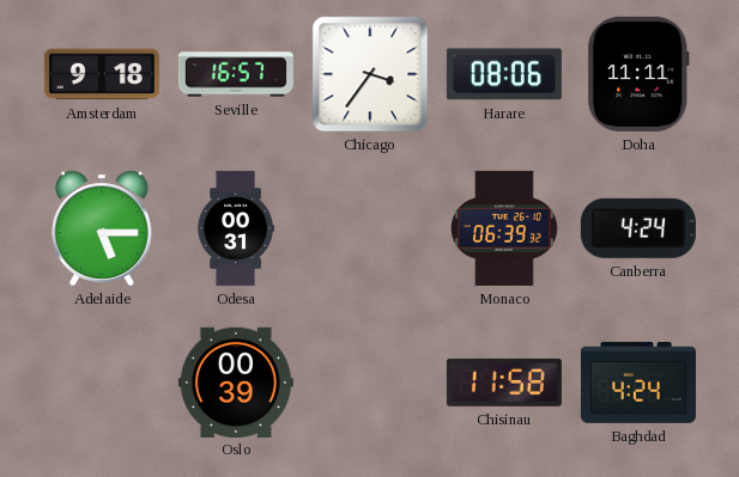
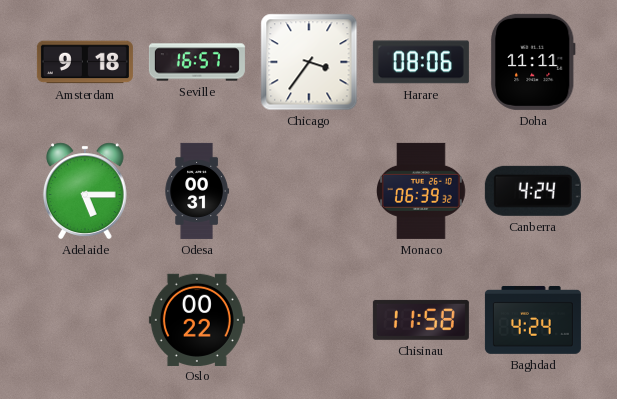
Oslo: 00:39 -> 00:22
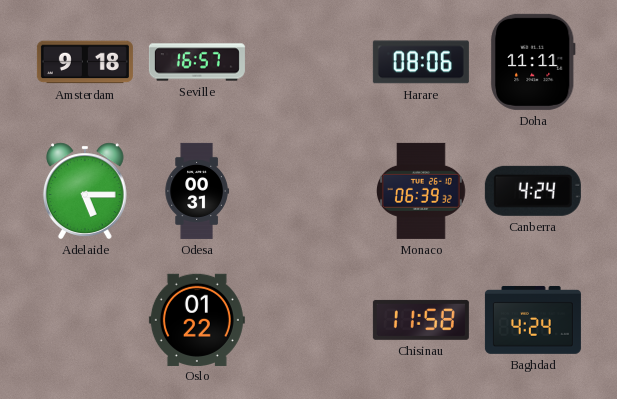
Chicago: 3:36 -> none
Oslo: 00:22 -> 01:22
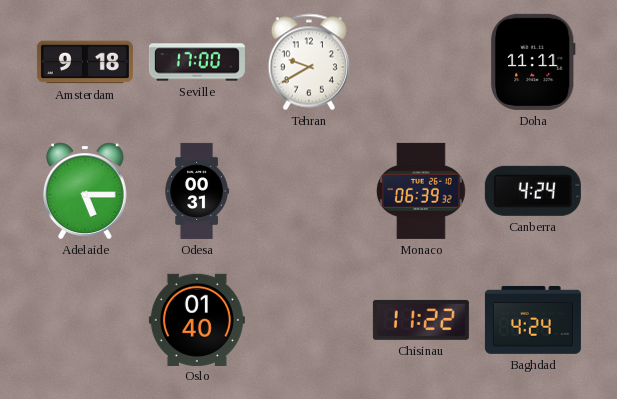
Seville: 16:57 -> 17:00
Tehran: none -> 9:40
Harare: 08:06 -> none
Oslo: 01:22 -> 01:40
Chisinau: 11:58 -> 11:22
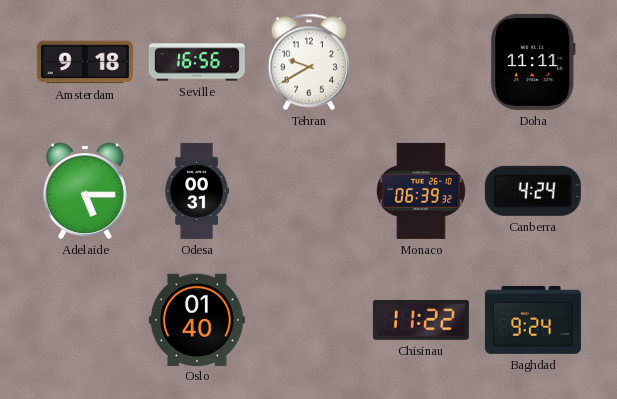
Seville: 17:00 -> 16:56
Baghdad: 4:24 -> 9:24
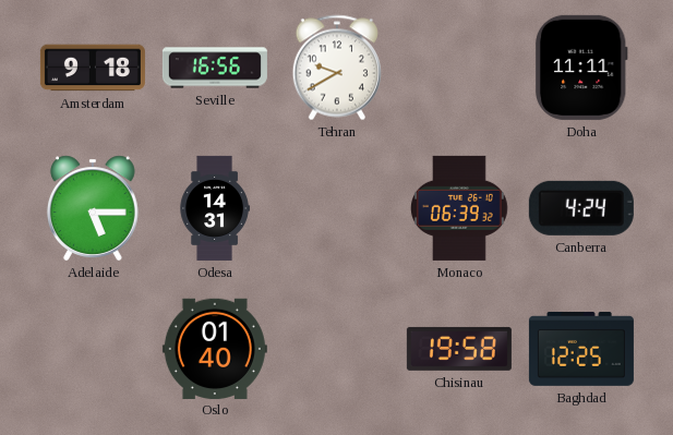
Odesa: 00:31 -> 14:31
Chisinau: 11:22 -> 19:58
Baghdad: 9:24 -> 12:25
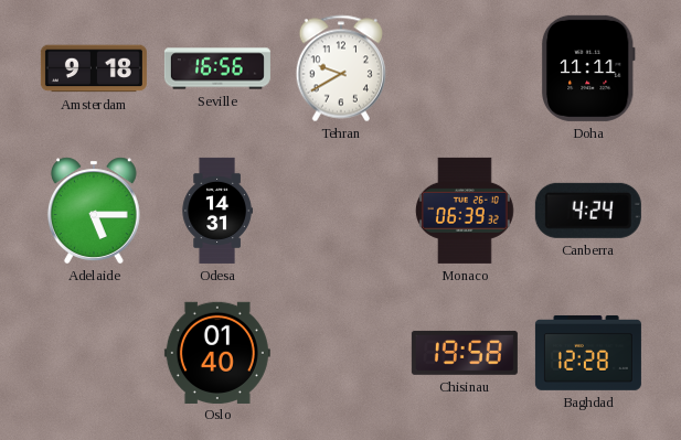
Baghdad: 12:25 -> 12:28
